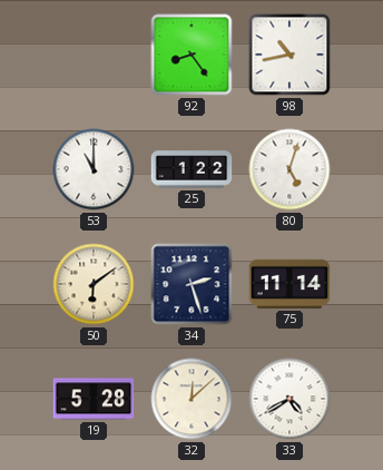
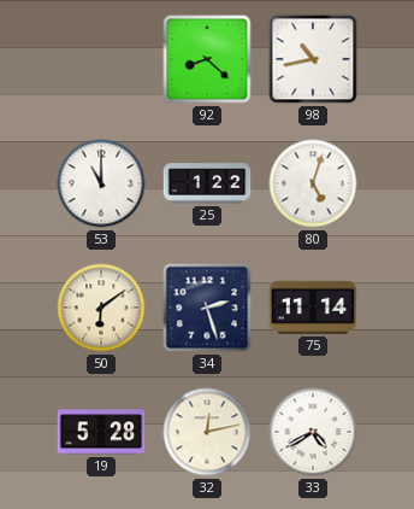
92: 8:24 -> 8:22
32: 12:08 -> 12:13
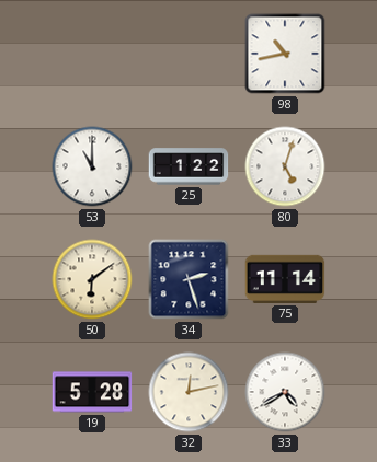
92: 8:22 -> none
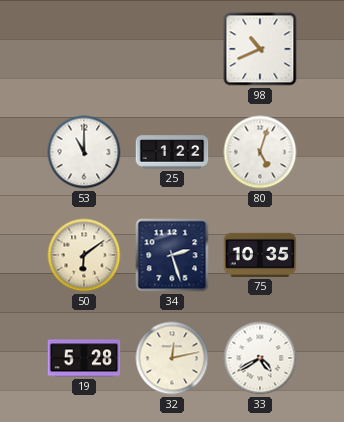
98: 10:43 -> 10:41
75: 11:14 -> 10:35
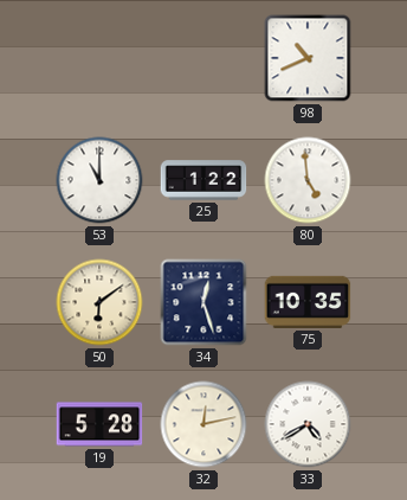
80: 5:03 -> 4:59
34: 2:27 -> 12:27
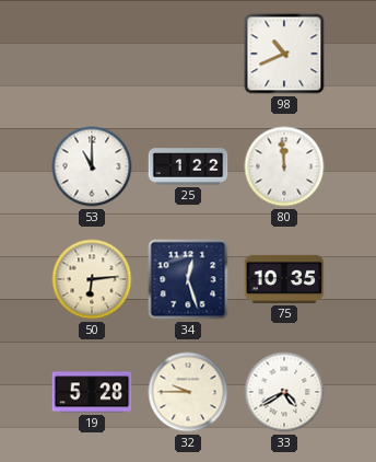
80: 4:59 -> 11:59
50: 6:09 -> 6:14
32: 12:13 -> 9:45
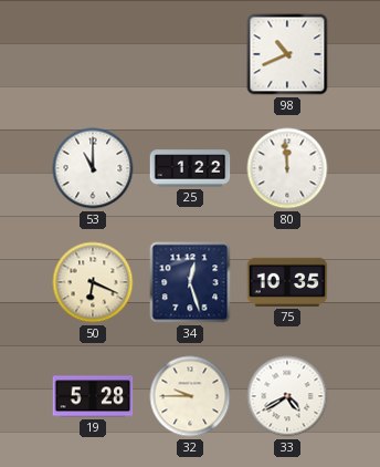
50: 6:14 -> 6:19
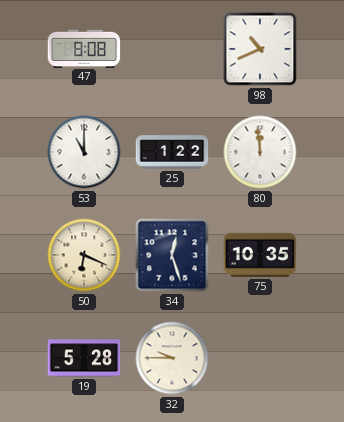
47: none -> 8:08
33: 4:40 -> none
